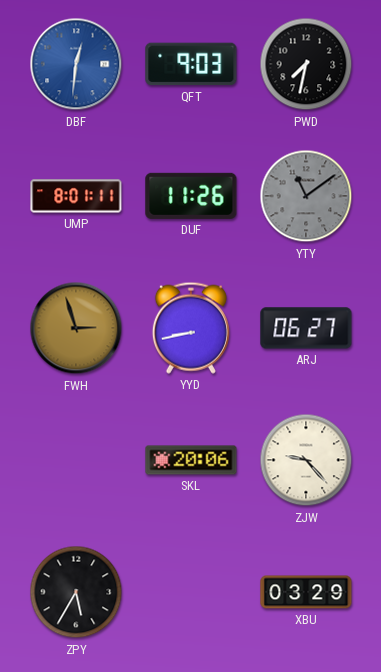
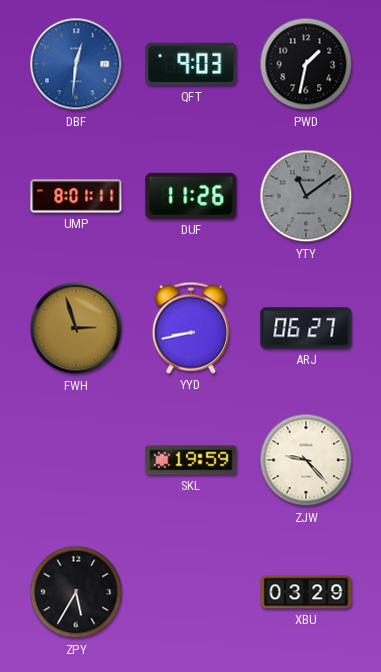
PWD: 7:32 -> 1:32
SKL: 20:06 -> 19:59
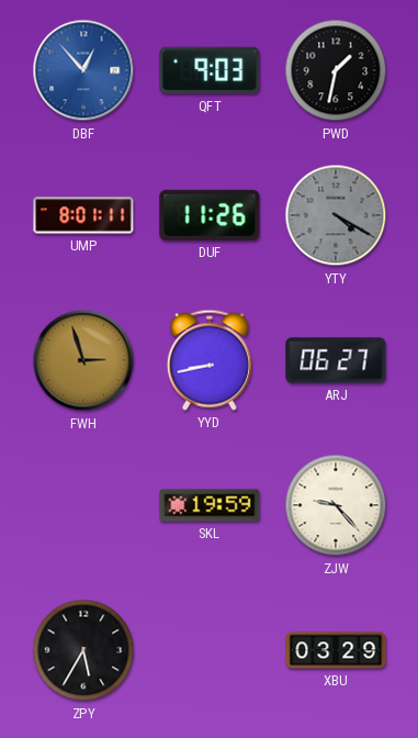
DBF: 12:31 -> 12:53
YTY: 11:09 -> 4:20
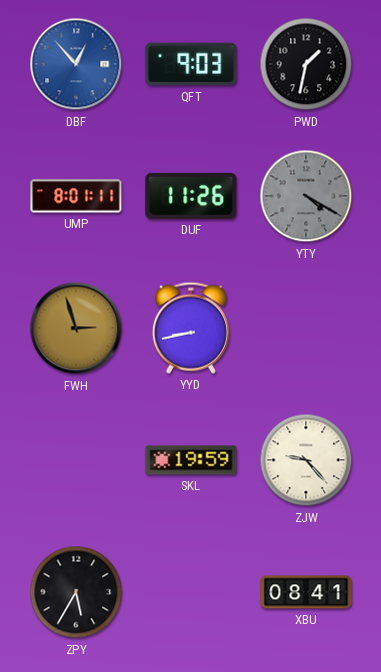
ARJ: 06:27 -> none
XBU: 03:29 -> 08:41
